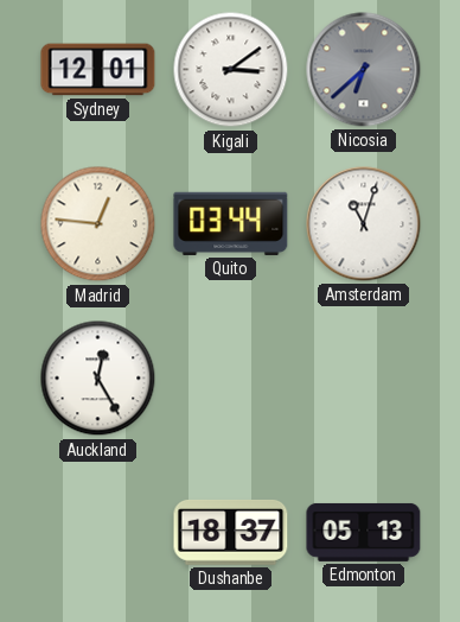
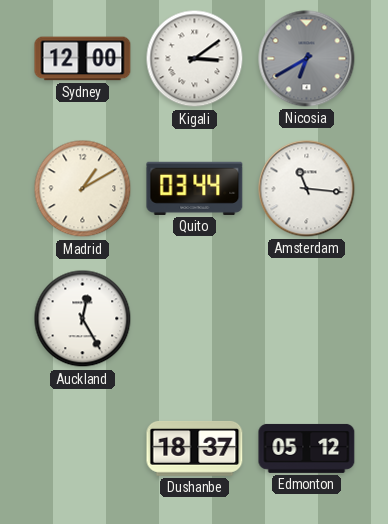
Sydney: 12:01 -> 12:00
Nicosia: 6:38 -> 6:40
Madrid: 12:46 -> 1:10
Amsterdam: 11:03 -> 11:16
Edmonton: 05:13 -> 05:12
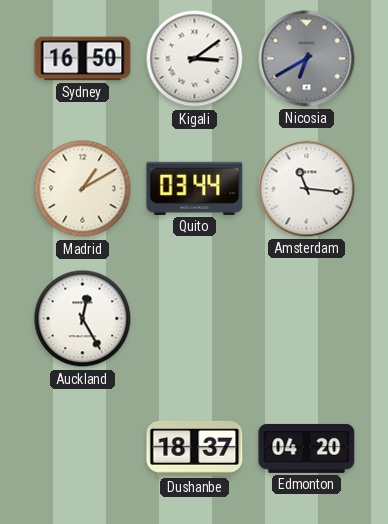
Sydney: 12:00 -> 16:50
Edmonton: 05:12 -> 04:20
